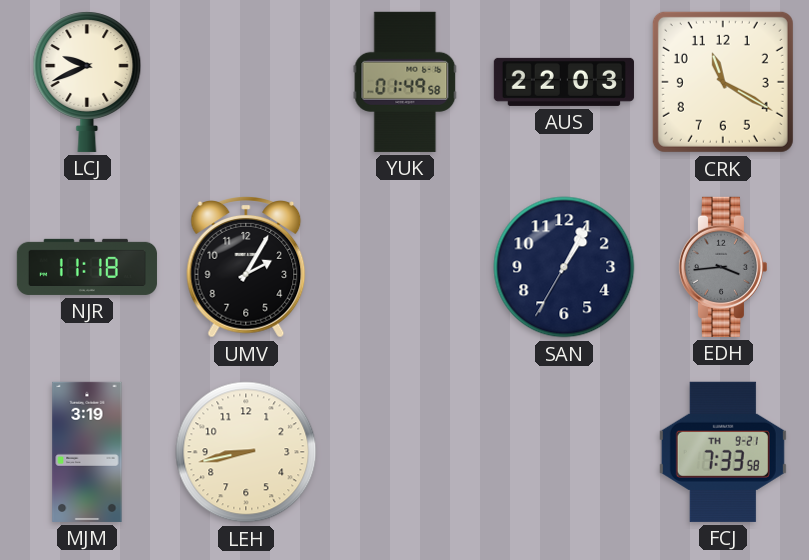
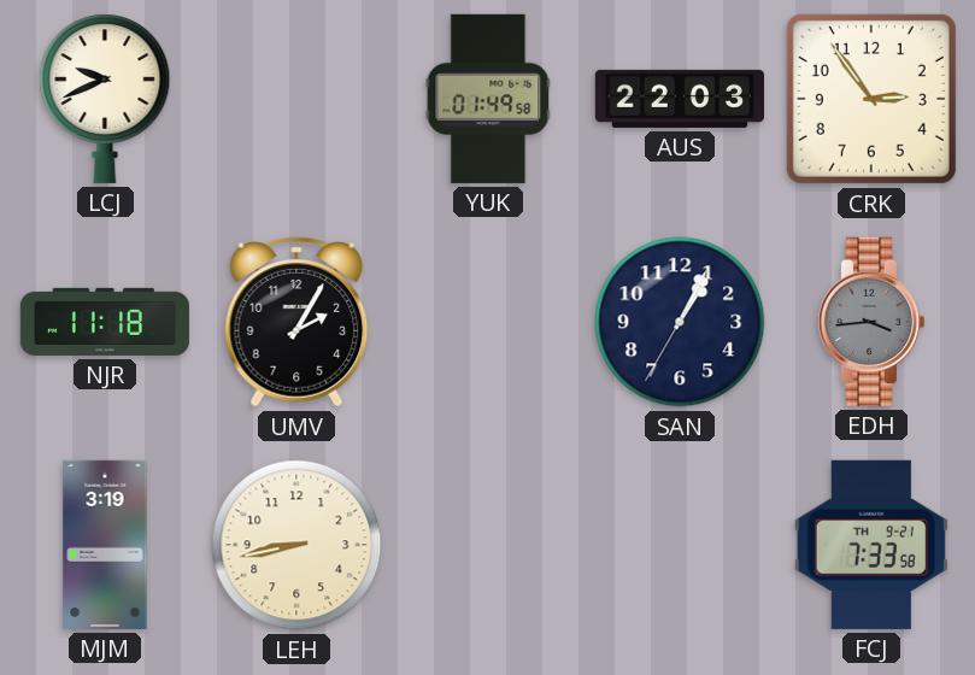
CRK: 11:20 -> 2:54
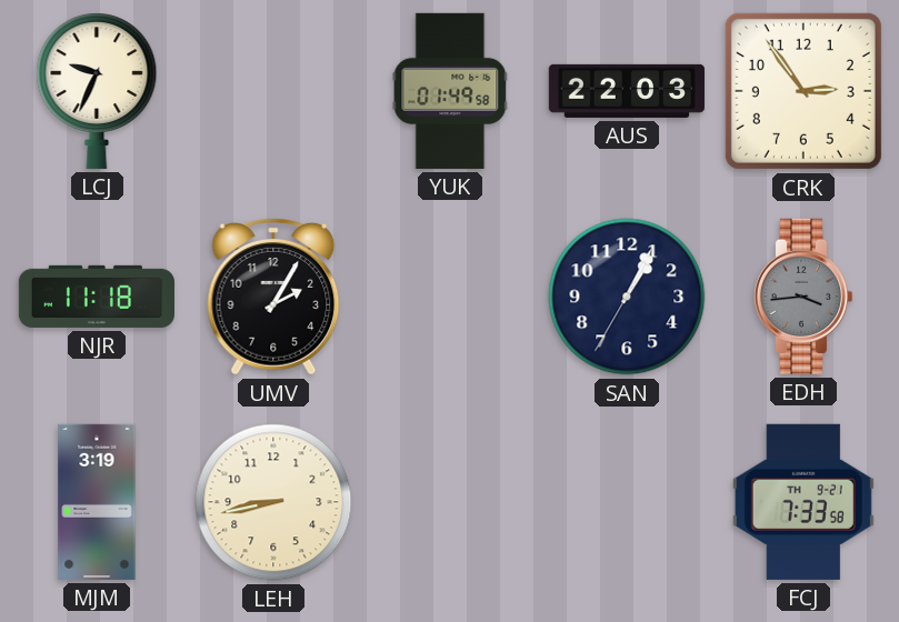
LCJ: 9:41 -> 9:34
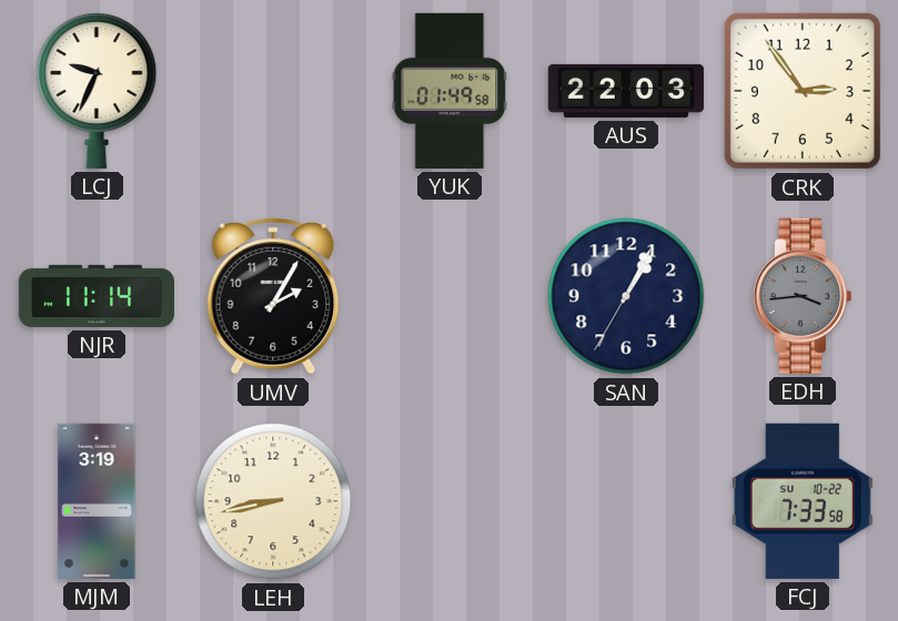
NJR: 11:18 -> 11:14
FCJ date: TH 9-21 -> SU 10-22
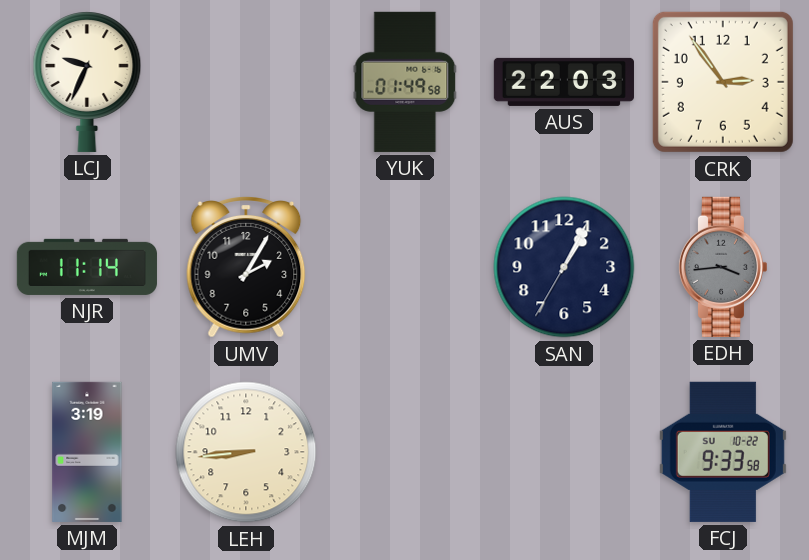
LEH: 8:43 -> 8:44
FCJ: 7:33 -> 9:33
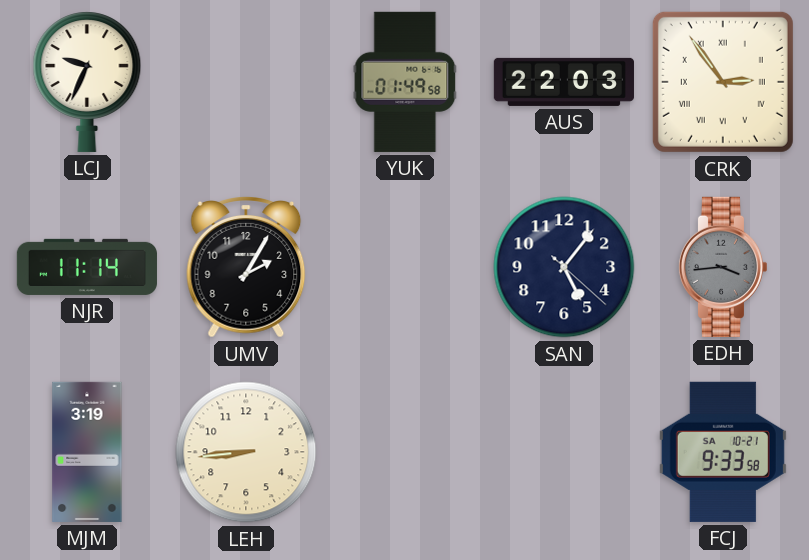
CRK numerals: Arabic -> Roman
SAN: 1:04 -> 5:06
FCJ date: SU 10-22 -> SA 10-21
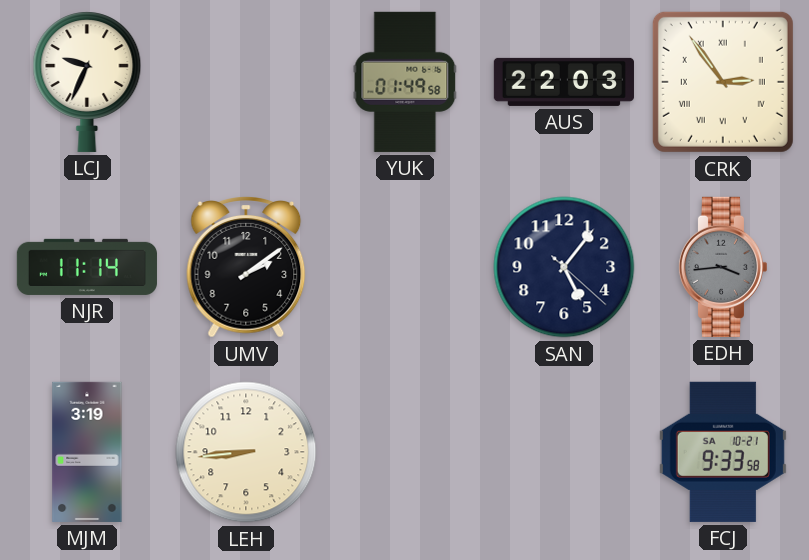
UMV: 2:05 -> 2:09
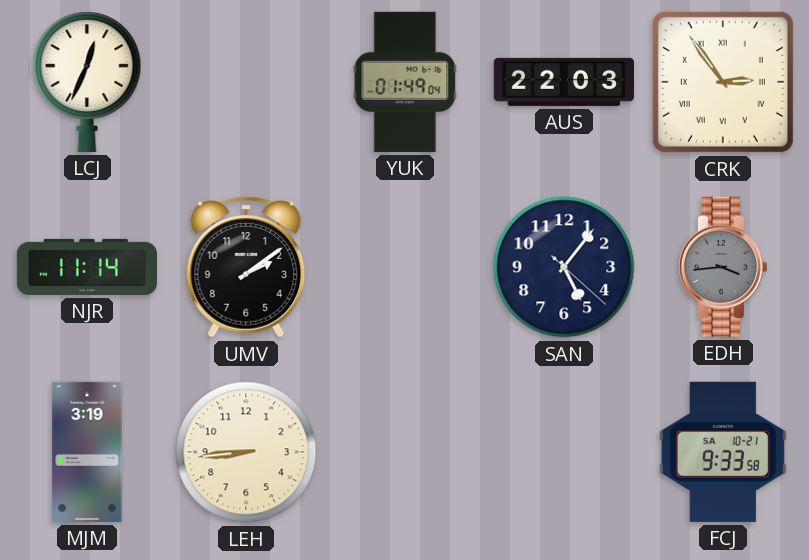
LCJ: 9:34 -> 12:34
YUK: 01:49:58 -> 01:49:04
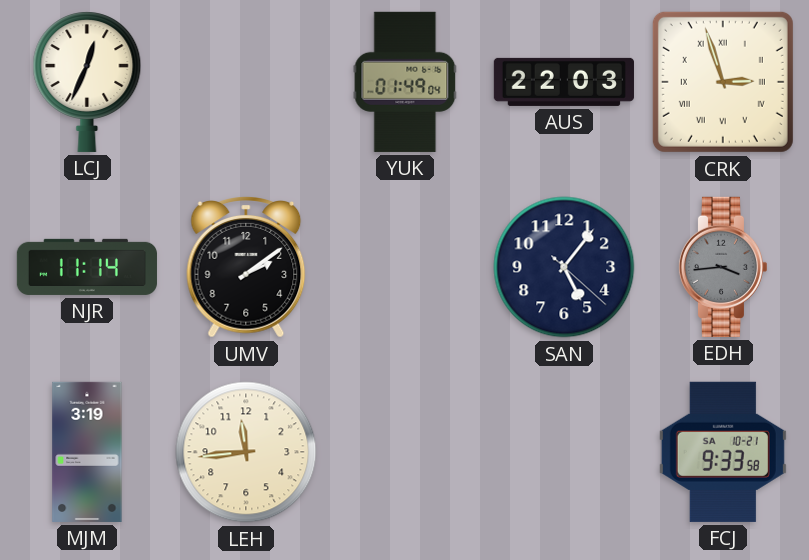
CRK: 2:54 -> 2:57
LEH: 8:44 -> 11:44
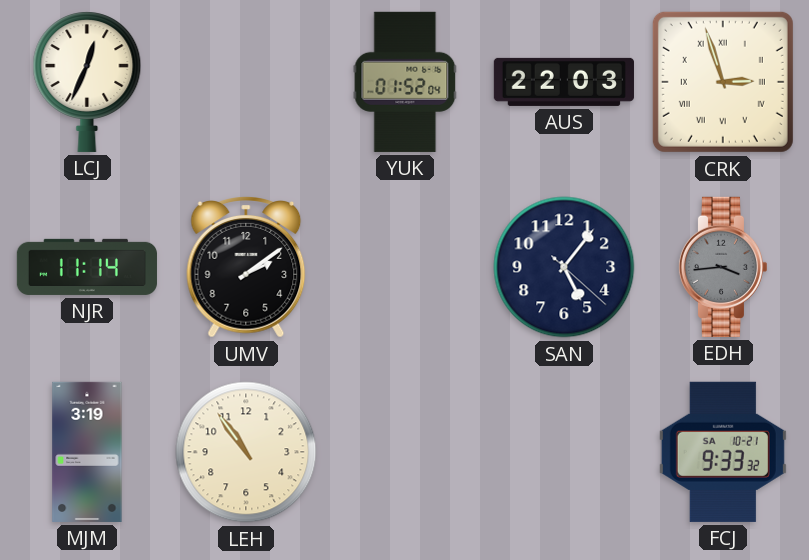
YUK: 01:49 -> 01:52
LEH: 11:44 -> 10:54
FCJ: 9:33:58 -> 9:33:32
